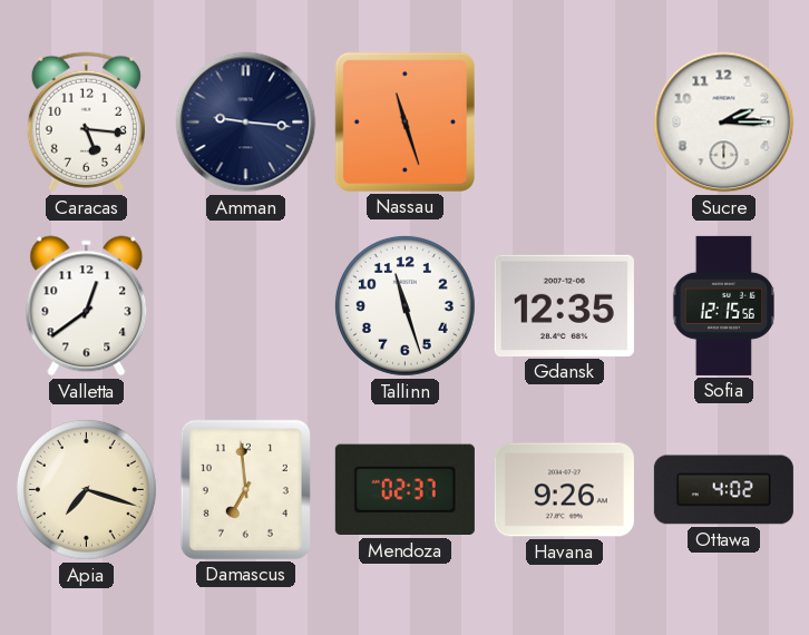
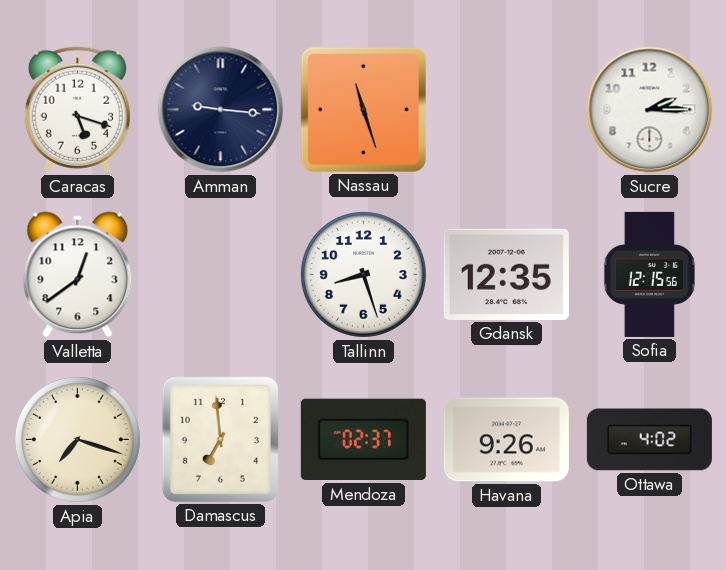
Caracas: 5:16 -> 5:18
Tallinn: 11:27 -> 8:27
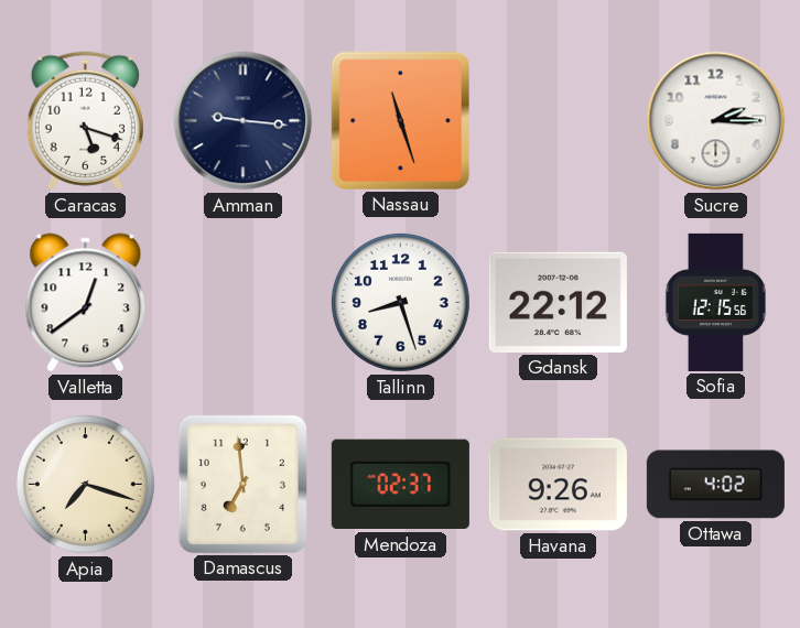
Gdansk: 12:35 -> 22:12
